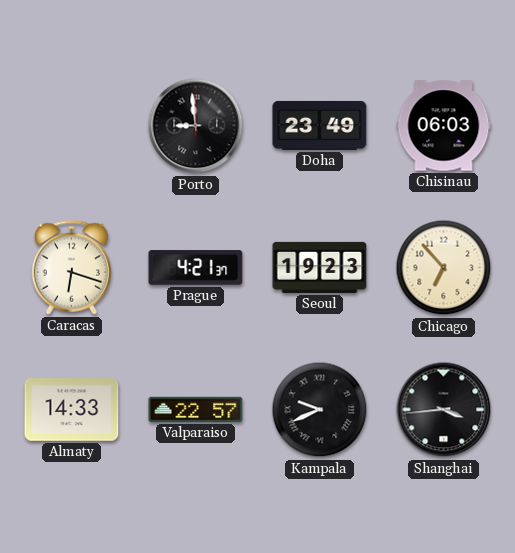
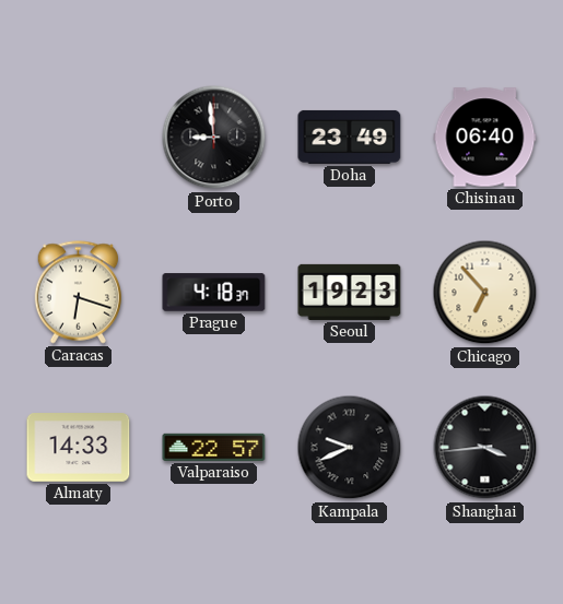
Chisinau: 06:03 -> 06:40
Prague: 4:21 -> 4:18
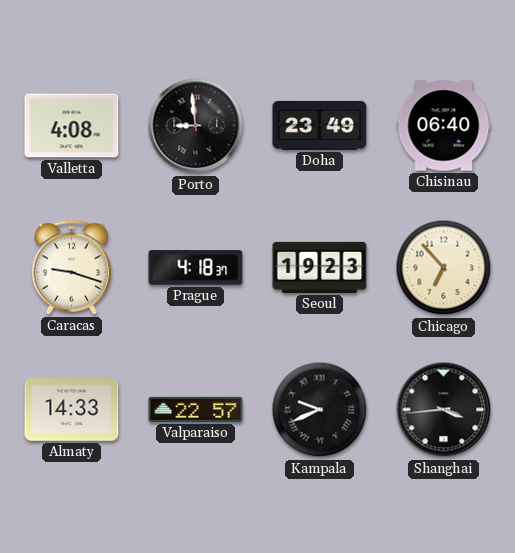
Valletta: none -> 4:08
Caracas: 6:18 -> 9:18
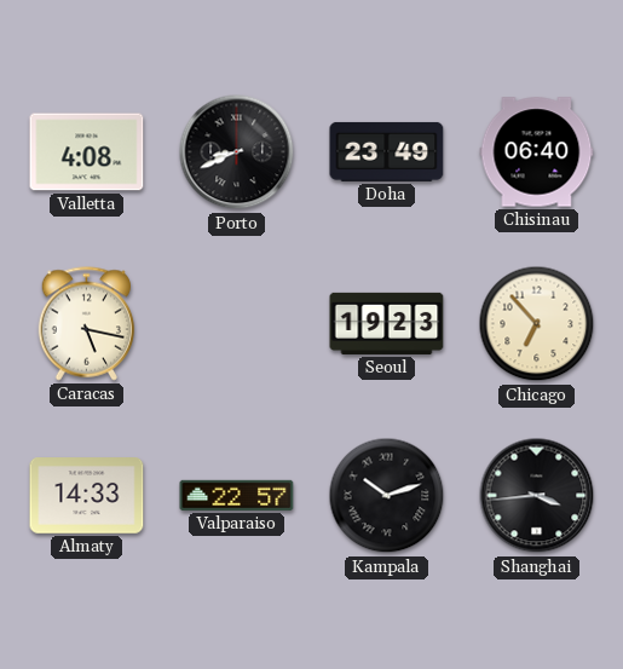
Porto: 8:59 -> 8:41
Caracas: 9:18 -> 5:17
Prague: 4:18 -> none
Kampala: 9:41 -> 10:12
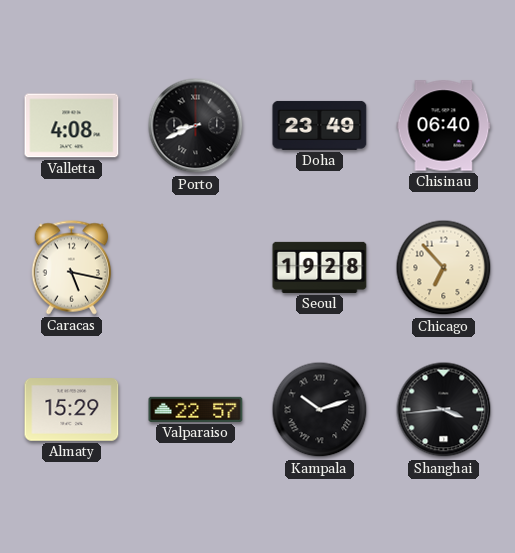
Seoul: 19:23 -> 19:28
Almaty: 14:33 -> 15:29
